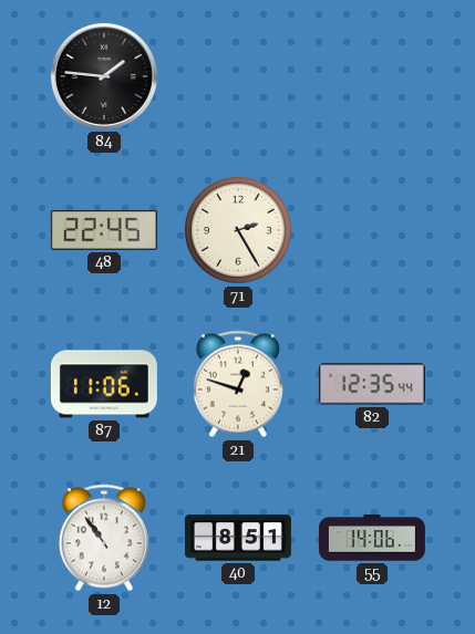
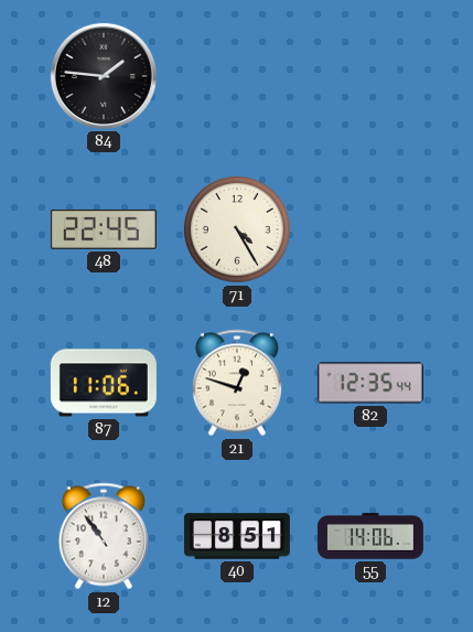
71: 2:25 -> 4:25
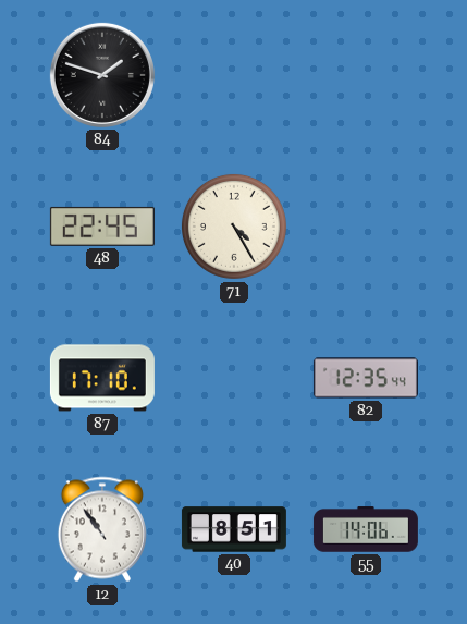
84: 1:46 -> 1:48
87: 11:06 -> 17:10
21: 12:48 -> none
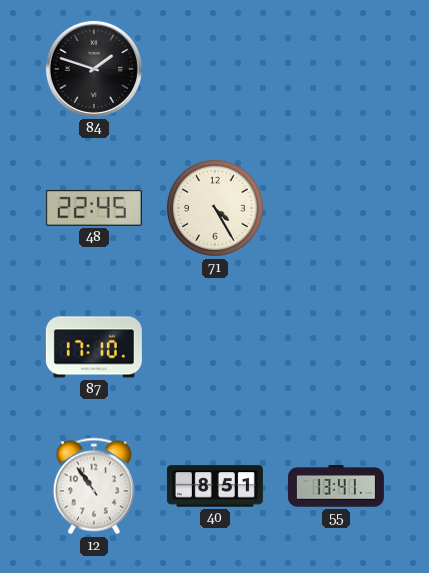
82: 12:35 -> none
55: 14:06 -> 13:41
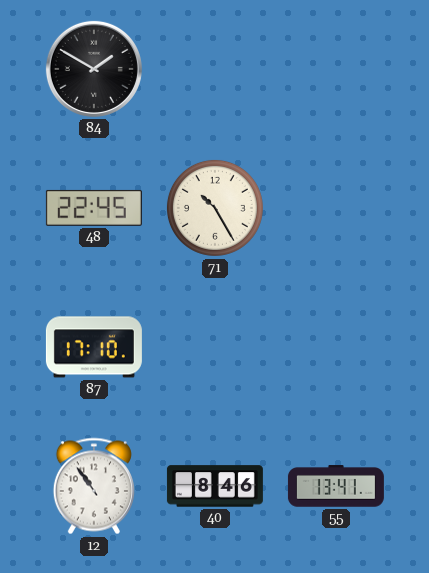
84: 1:48 -> 1:50
71: 4:25 -> 10:25
40: 8:51 -> 8:46
